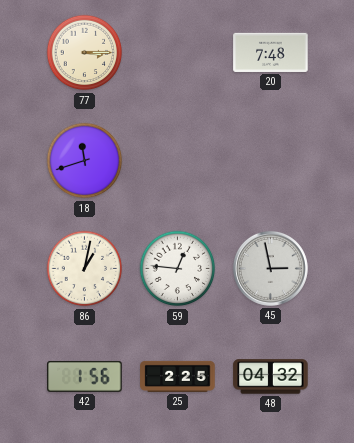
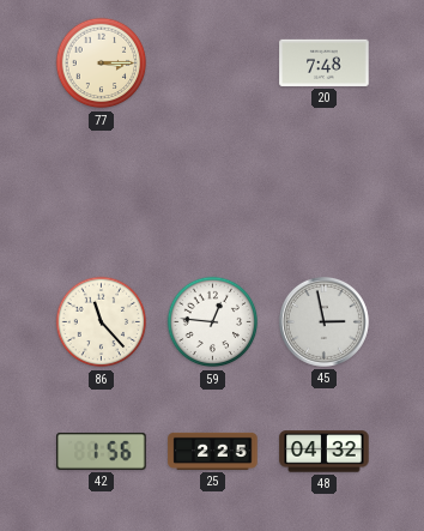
18: 11:42 -> none
86: 1:02 -> 11:23
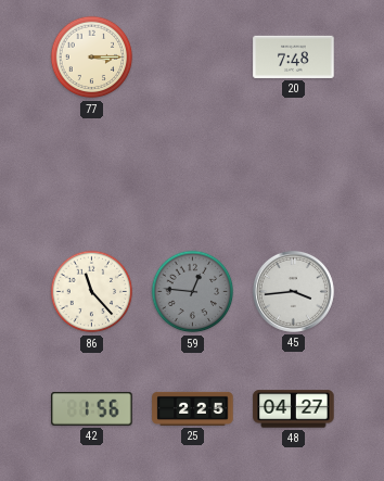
59 dial: white -> grey
45: 2:58 -> 3:44
48: 04:32 -> 04:27
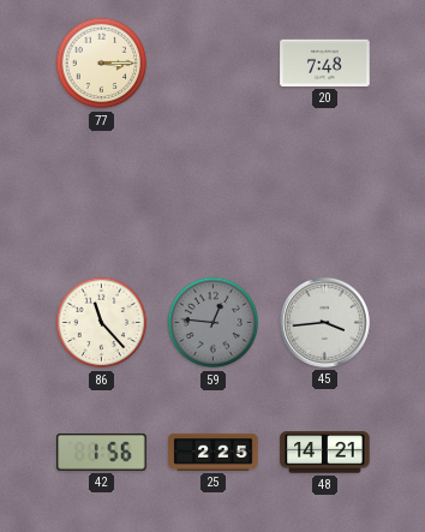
48: 04:27 -> 14:21
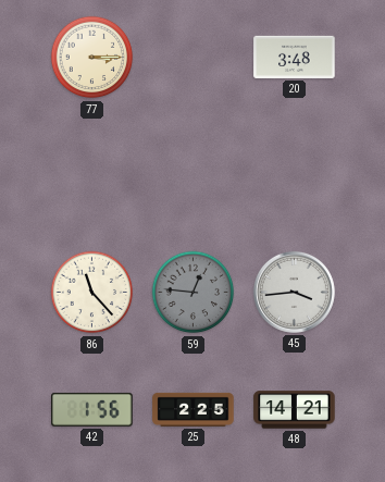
20: 7:48 -> 3:48
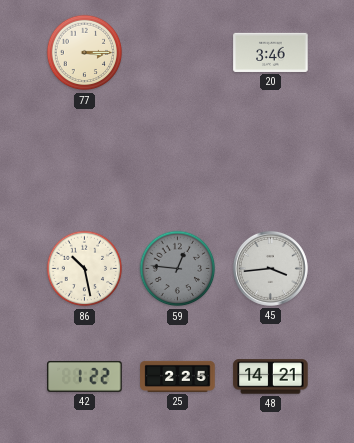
20: 3:48 -> 3:46
86: 11:23 -> 10:28
42: 1:56 -> 1:22
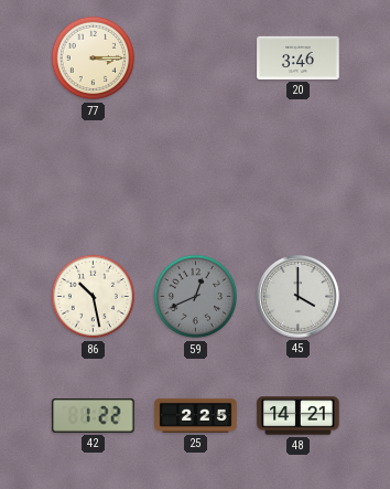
59: 12:46 -> 12:41
45: 3:44 -> 4:00
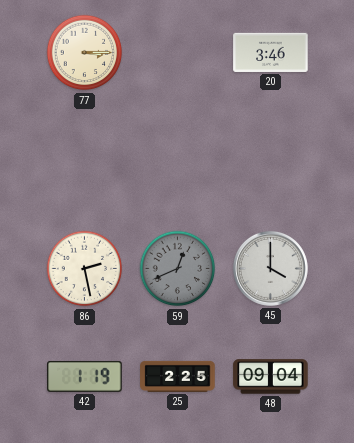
86: 10:28 -> 2:28
42: 1:22 -> 1:19
48: 14:21 -> 09:04
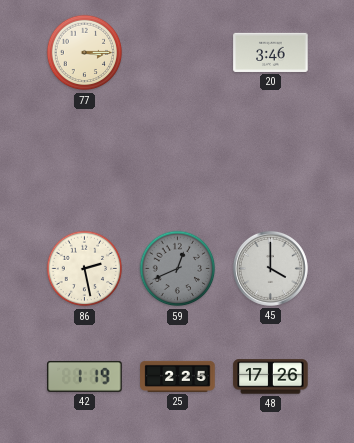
48: 09:04 -> 17:26
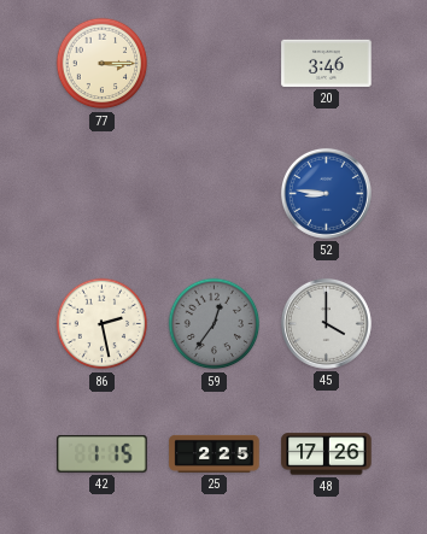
52: none -> 8:46
59: 12:41 -> 12:36
42: 1:19 -> 1:15
